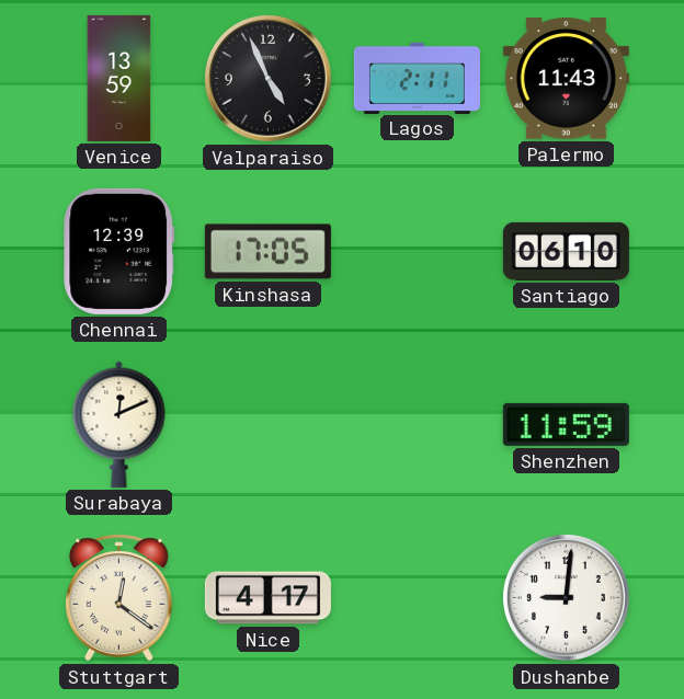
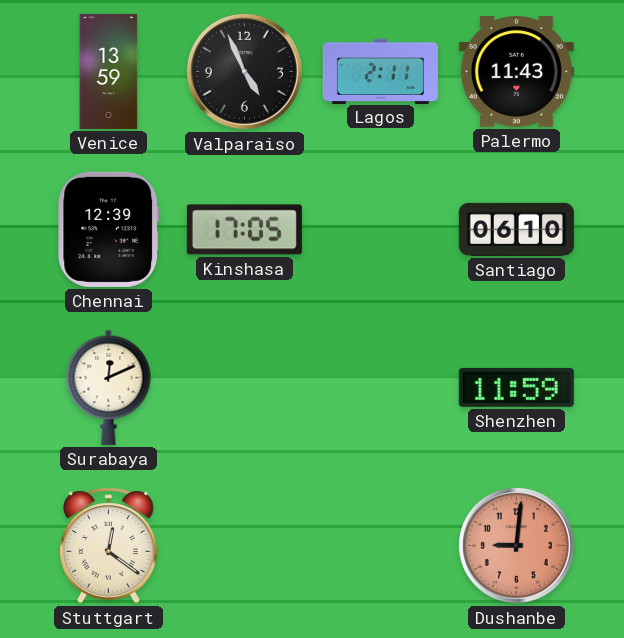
Nice: 4:17 -> none
Dushanbe dial: white -> salmon
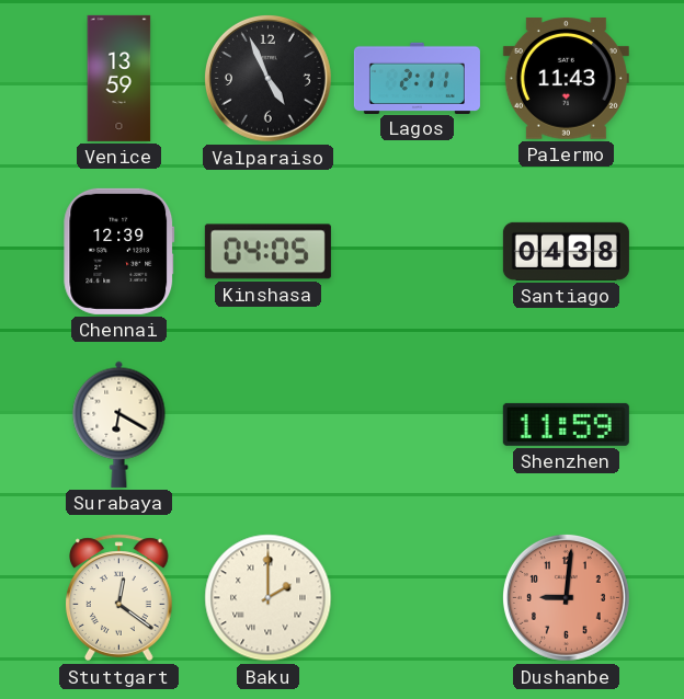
Kinshasa: 17:05 -> 04:05
Santiago: 06:10 -> 04:38
Surabaya: 12:11 -> 6:20
Baku: none -> 2:00
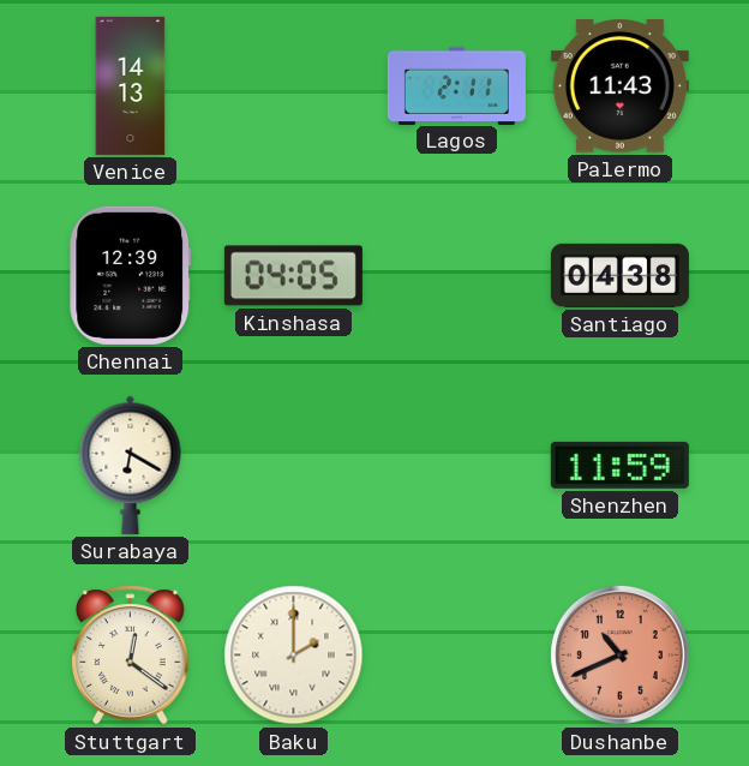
Venice: 13:59 -> 14:13
Valparaiso: 4:56 -> none
Dushanbe: 9:01 -> 10:41
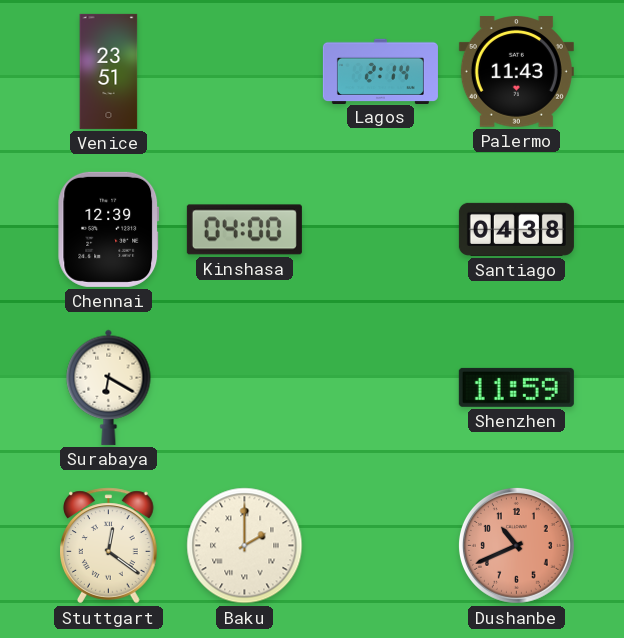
Venice: 14:13 -> 23:51
Lagos: 2:11 -> 2:14
Kinshasa: 04:05 -> 04:00
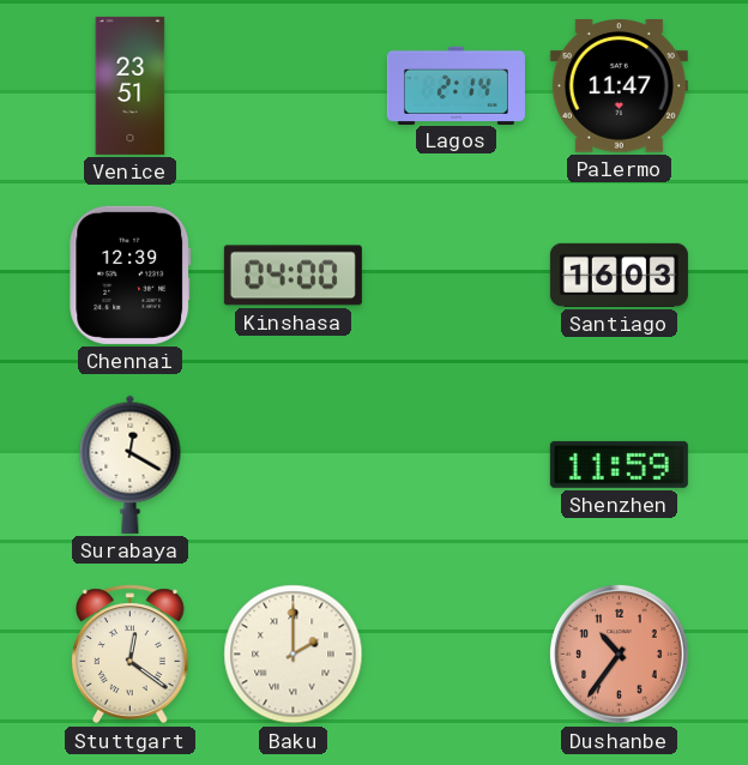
Palermo: 11:43 -> 11:47
Santiago: 04:38 -> 16:03
Surabaya: 6:20 -> 12:20
Dushanbe: 10:41 -> 10:36
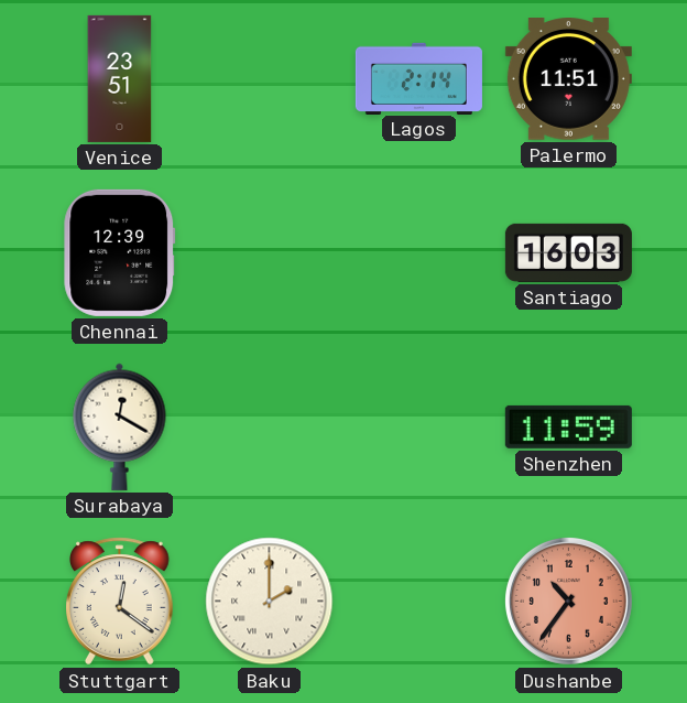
Palermo: 11:47 -> 11:51
Kinshasa: 04:00 -> none
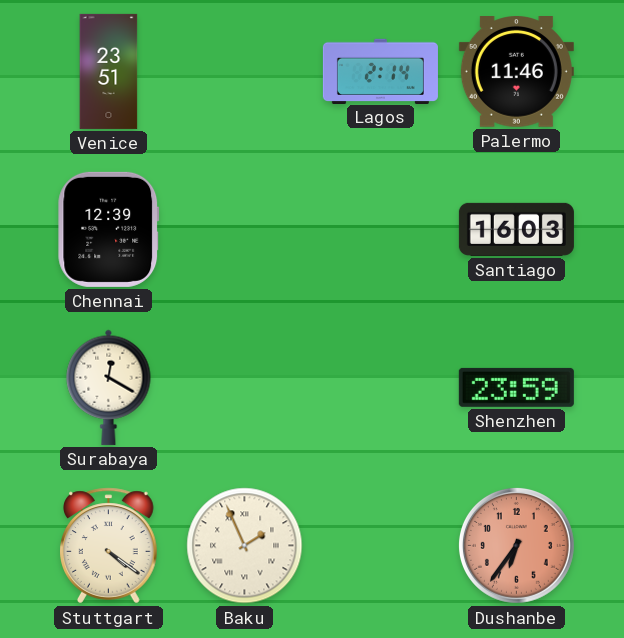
Palermo: 11:51 -> 11:46
Shenzhen: 11:59 -> 23:59
Stuttgart: 12:21 -> 4:21
Baku: 2:00 -> 1:56
Dushanbe: 10:36 -> 6:36
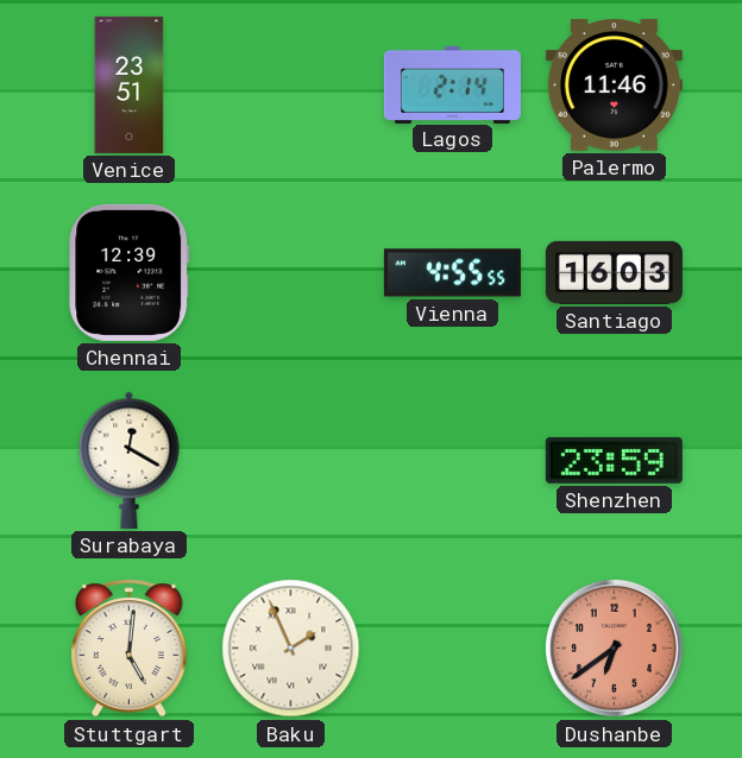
Vienna: none -> 4:55
Stuttgart: 4:21 -> 5:01
Dushanbe: 6:36 -> 6:39
